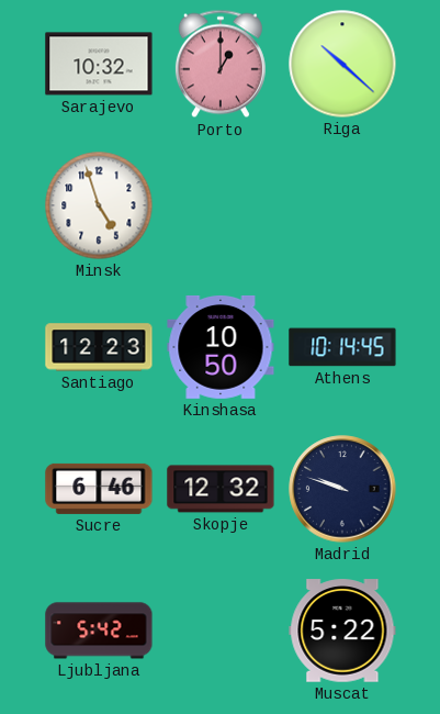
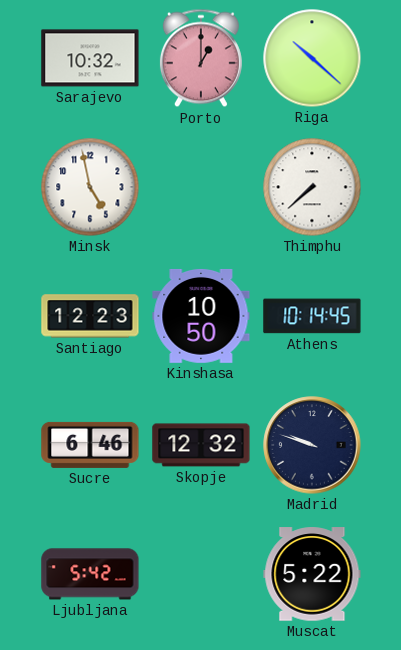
Minsk: 4:57 -> 4:58
Thimphu: none -> 7:38
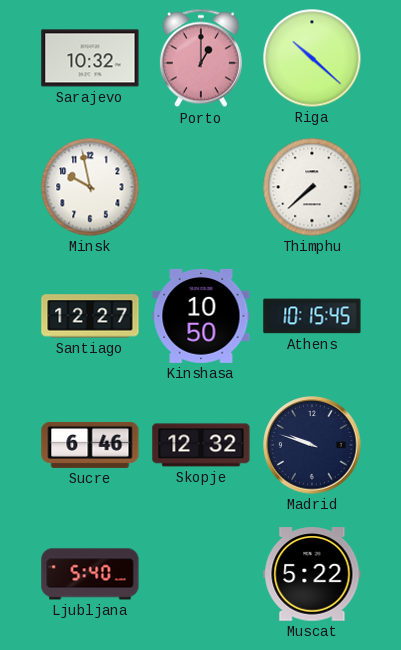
Minsk: 4:58 -> 9:58
Santiago: 12:23 -> 12:27
Athens: 10:14 -> 10:15
Ljubljana: 5:42 -> 5:40
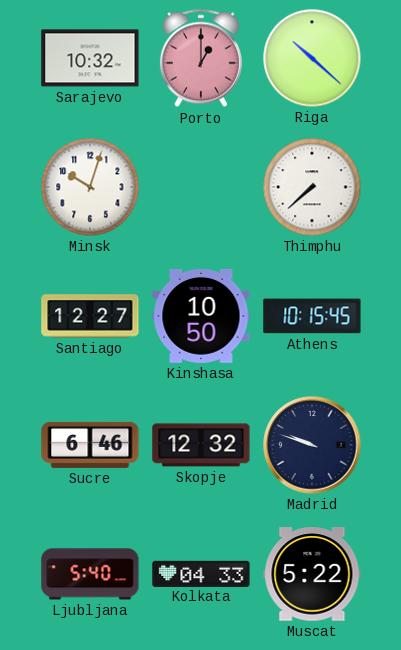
Minsk: 9:58 -> 10:03
Kolkata: none -> 04:33
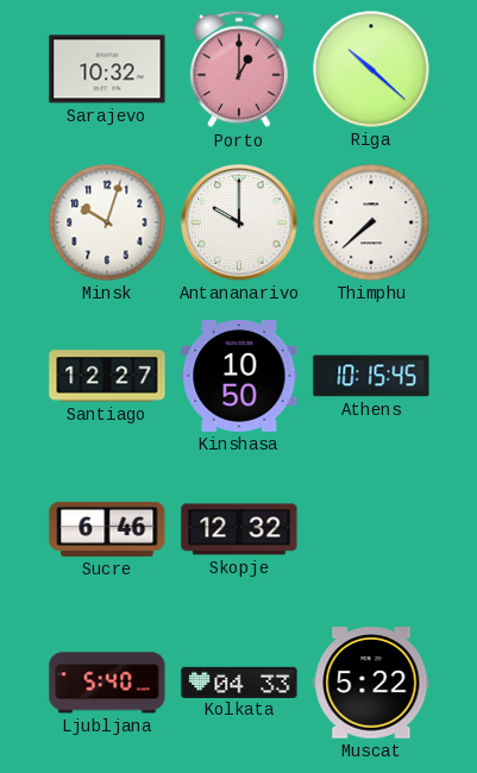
Antananarivo: none -> 10:00
Madrid: 9:48 -> none
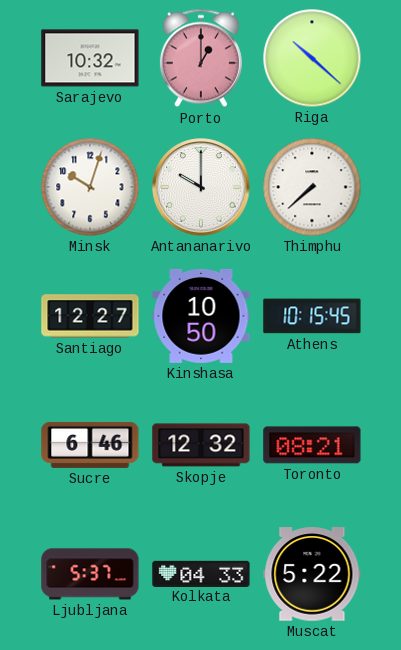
Toronto: none -> 08:21
Ljubljana: 5:40 -> 5:37
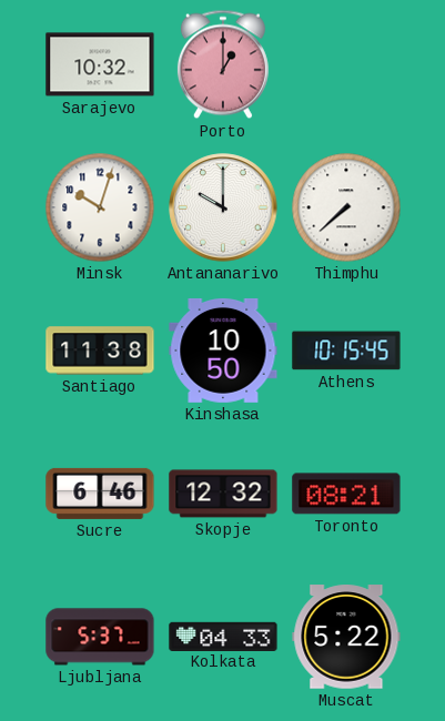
Riga: 10:22 -> none
Santiago: 12:27 -> 11:38
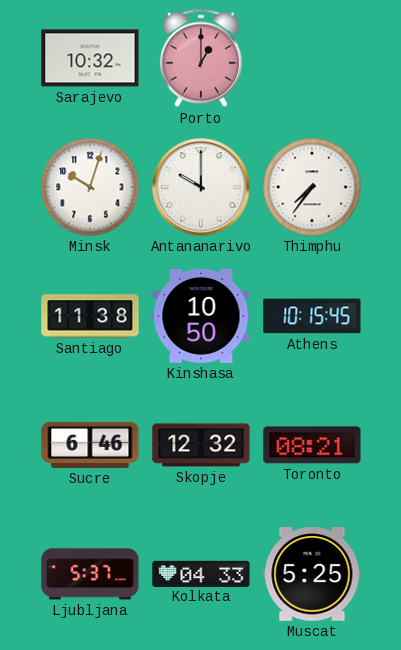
Thimphu: 7:38 -> 7:36
Muscat: 5:22 -> 5:25
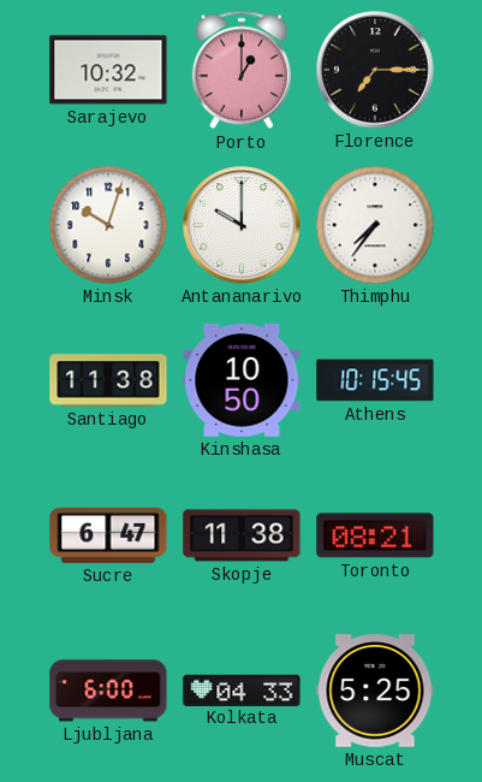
Florence: none -> 7:15
Sucre: 6:46 -> 6:47
Skopje: 12:32 -> 11:38
Ljubljana: 5:37 -> 6:00
